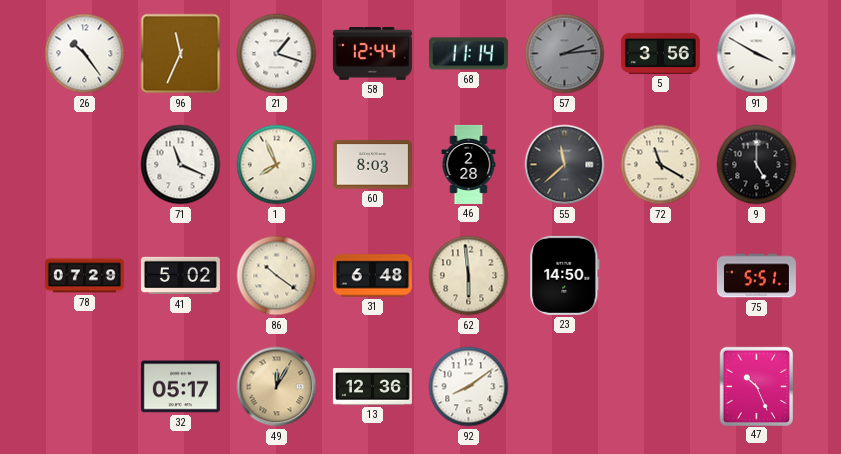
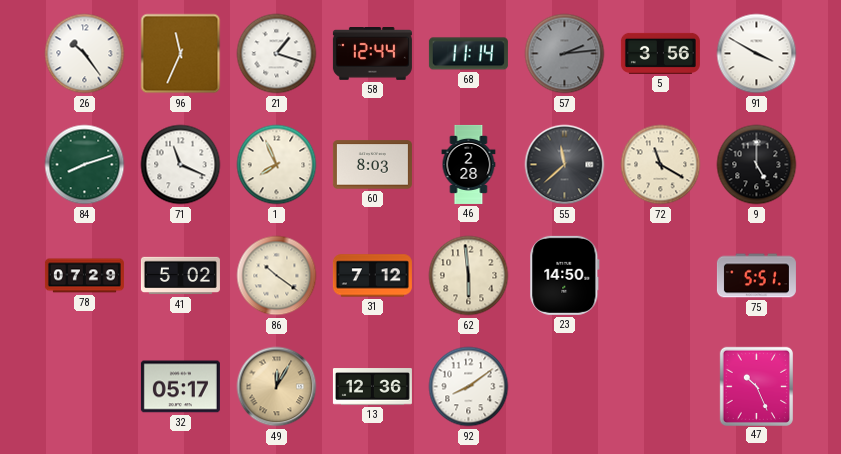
84: none -> 8:12
31: 6:48 -> 7:12
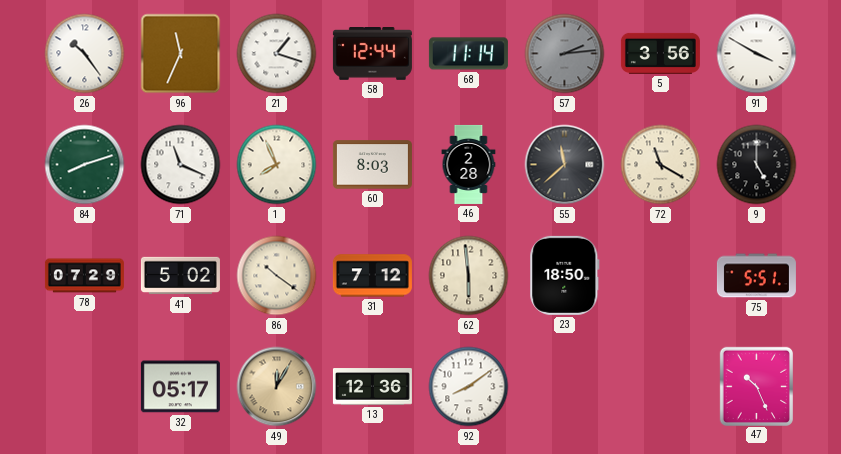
23: 14:50 -> 18:50
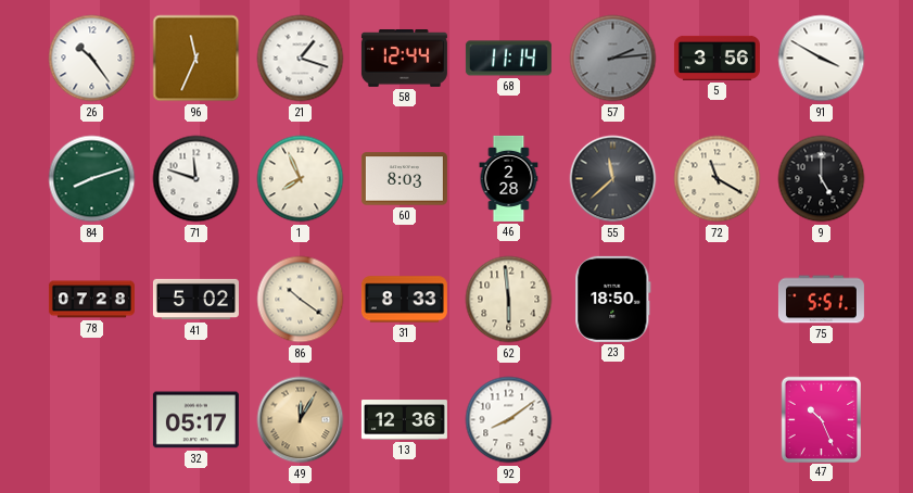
71: 11:19 -> 11:48
78: 07:29 -> 07:28
31: 7:12 -> 8:33
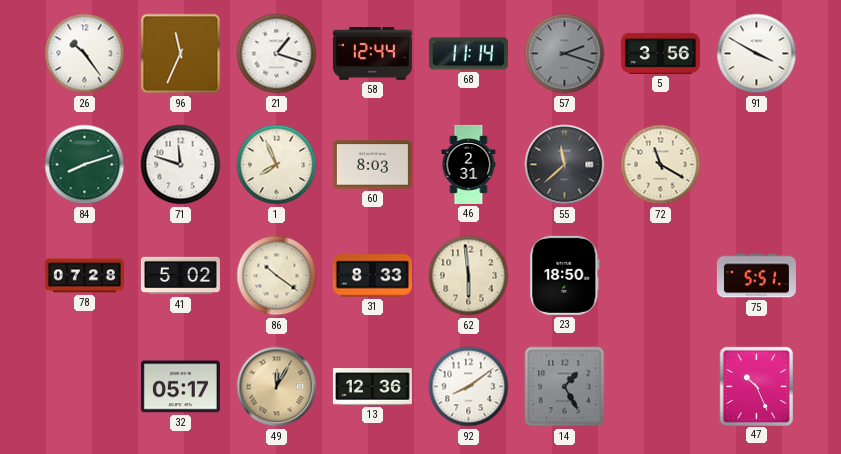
57: 2:14 -> 2:18
46: 2:28 -> 2:31
9: 5:00 -> none
14: none -> 1:25
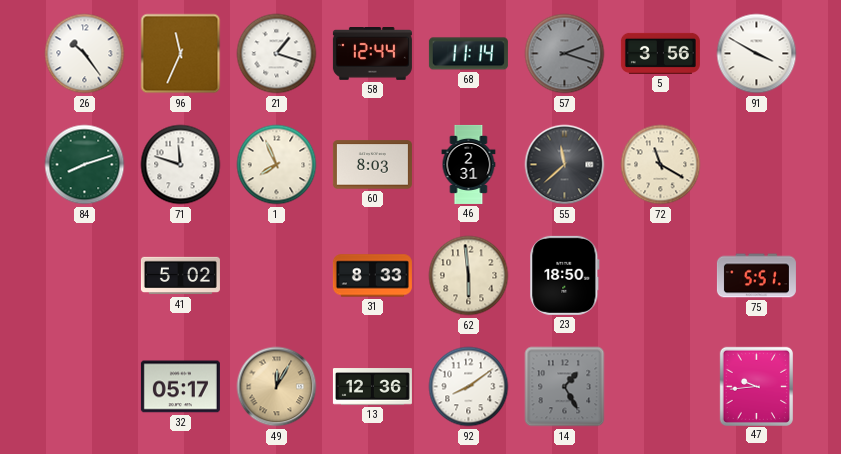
78: 07:28 -> none
86: 10:21 -> none
47: 10:26 -> 9:44
